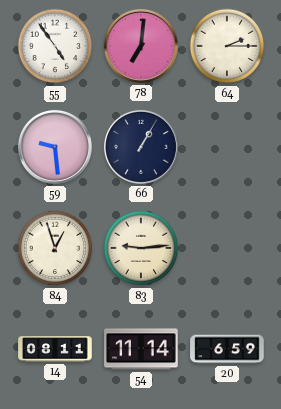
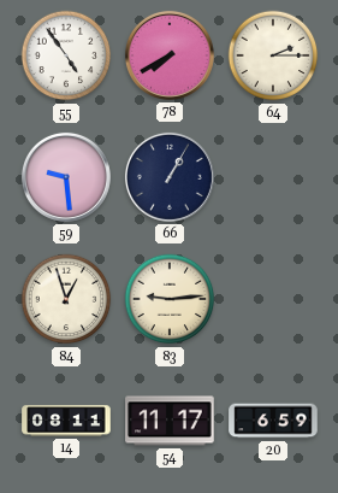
78: 7:01 -> 7:40
54: 11:14 -> 11:17
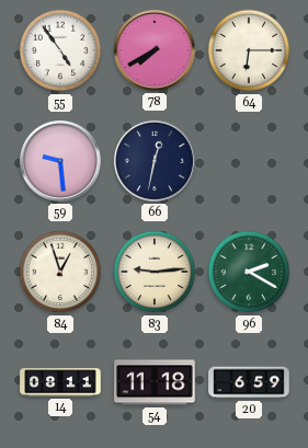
64: 2:15 -> 6:15
66: 1:05 -> 12:32
96: none -> 2:20
54: 11:17 -> 11:18
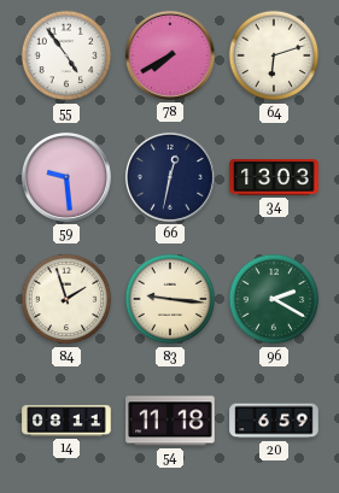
64: 6:15 -> 6:12
34: none -> 13:03
84: 12:57 -> 1:57
83: 9:14 -> 9:16
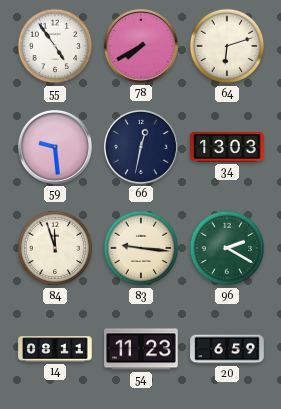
84: 1:57 -> 11:57
54: 11:18 -> 11:23
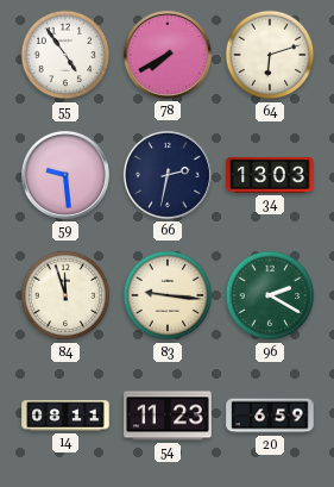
66: 12:32 -> 2:32
